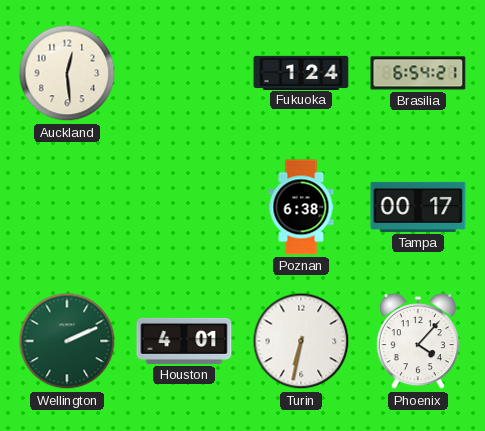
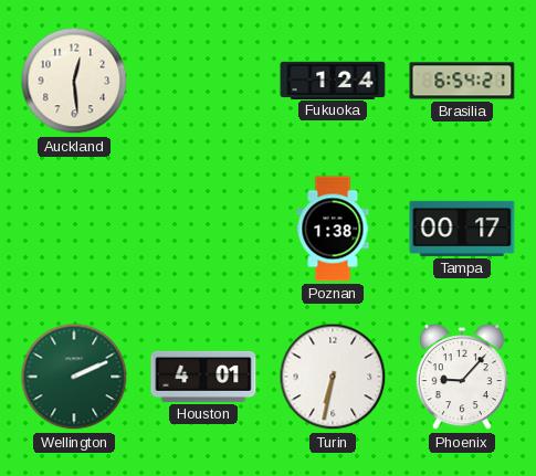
Poznan: 6:38 -> 1:38
Phoenix: 4:07 -> 9:07
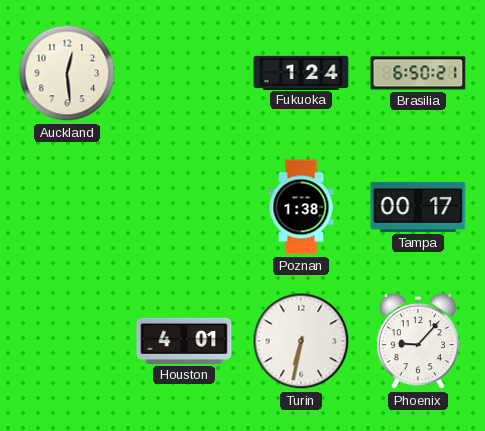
Brasilia: 6:54 -> 6:50
Wellington: 2:11 -> none
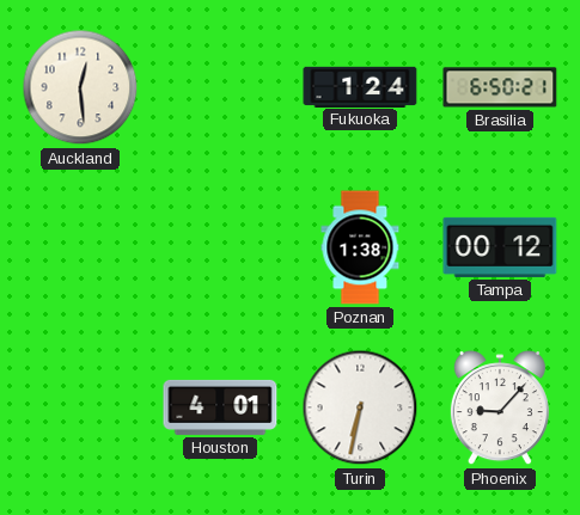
Tampa: 00:17 -> 00:12
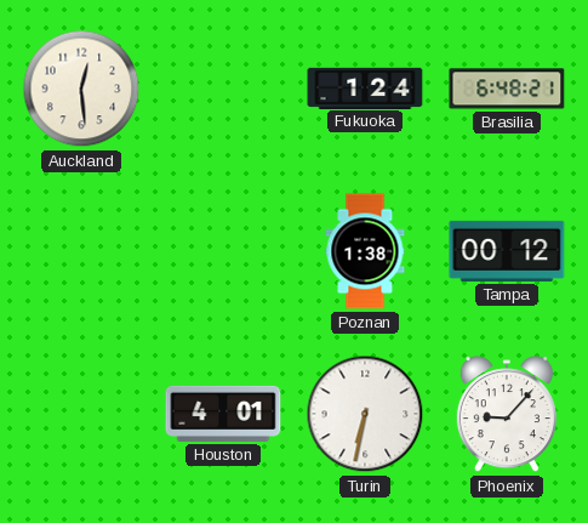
Brasilia: 6:50 -> 6:48
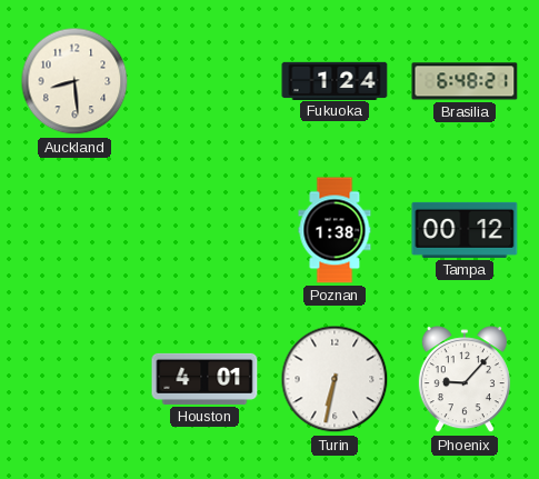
Auckland: 12:29 -> 8:29
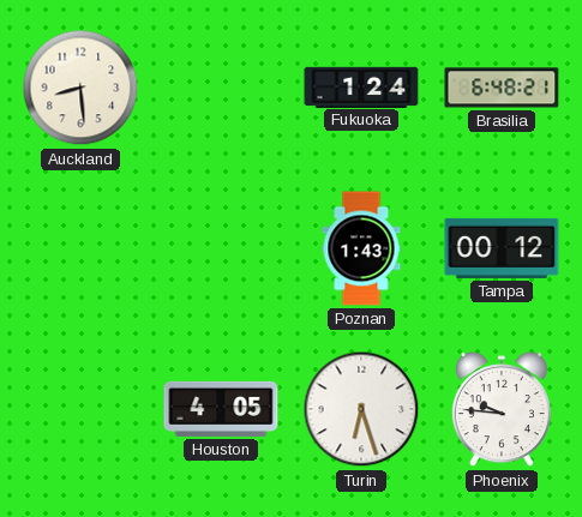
Poznan: 1:38 -> 1:43
Houston: 4:01 -> 4:05
Turin: 6:32 -> 6:27
Phoenix: 9:07 -> 9:46
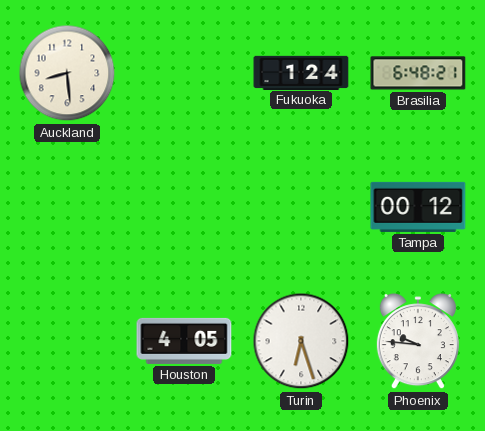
Poznan: 1:43 -> none
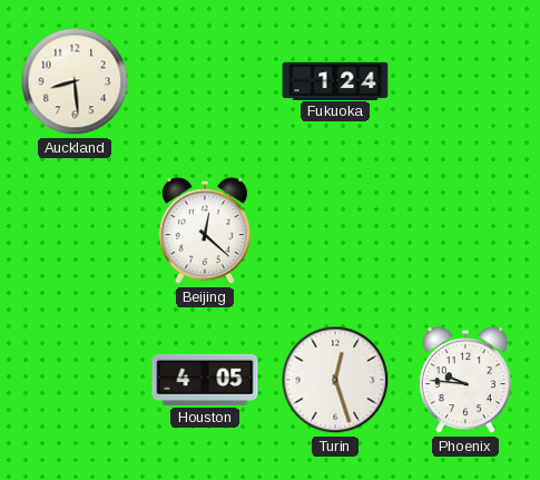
Brasilia: 6:48 -> none
Beijing: none -> 12:22
Tampa: 00:12 -> none
Turin: 6:27 -> 12:27
